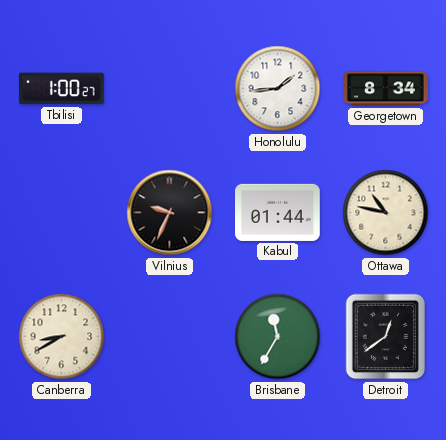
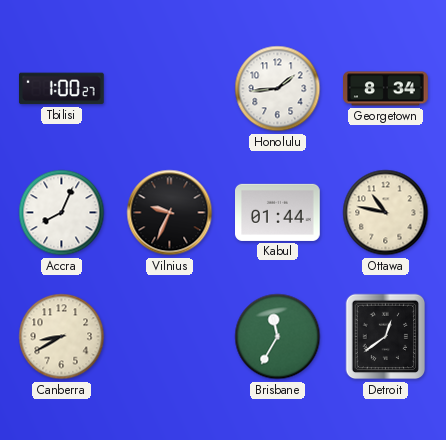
Accra: none -> 8:04
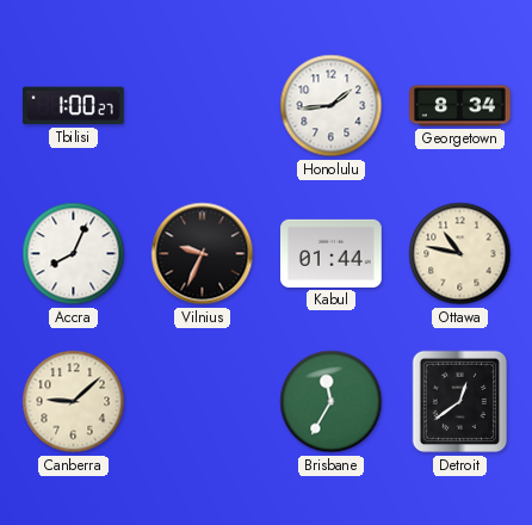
Canberra: 8:40 -> 9:08
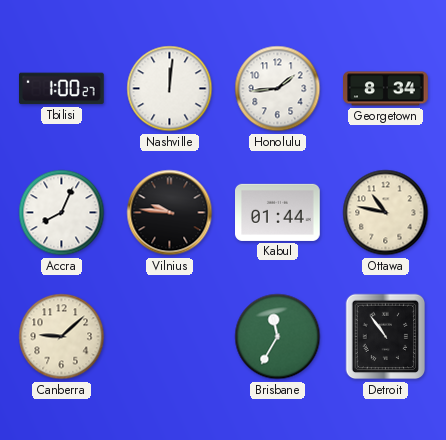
Nashville: none -> 12:01
Vilnius: 9:34 -> 9:46
Detroit: 12:39 -> 10:54
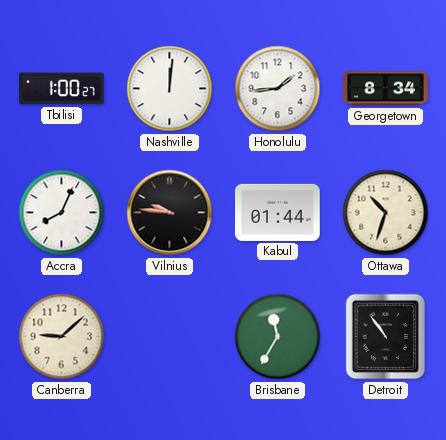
Ottawa: 10:47 -> 10:33
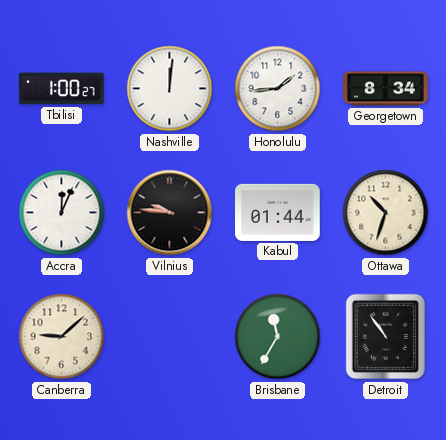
Accra: 8:04 -> 12:04
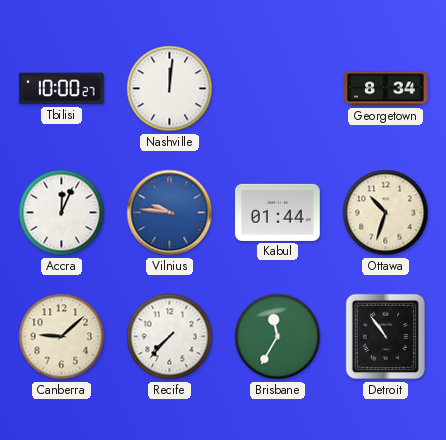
Tbilisi: 1:00 -> 10:00
Honolulu: 1:44 -> none
Vilnius dial: black -> blue
Recife: none -> 7:37
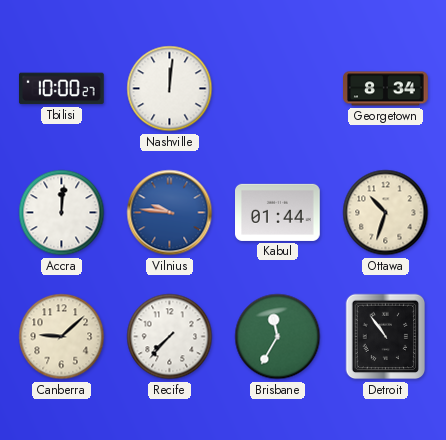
Accra: 12:04 -> 12:01
